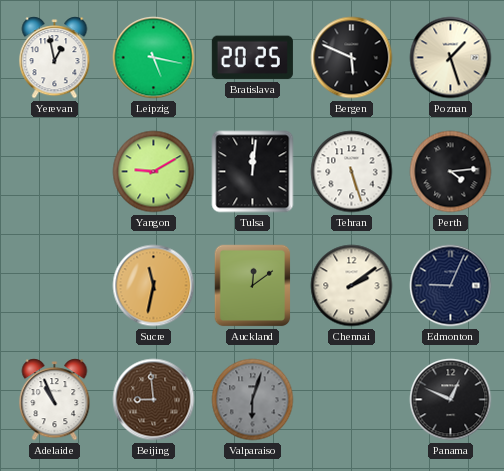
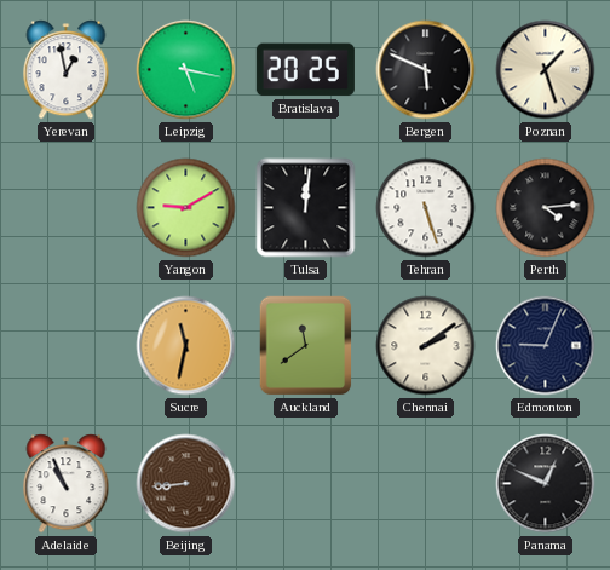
Auckland: 12:09 -> 11:39
Beijing: 8:59 -> 8:44
Valparaiso: 6:03 -> none
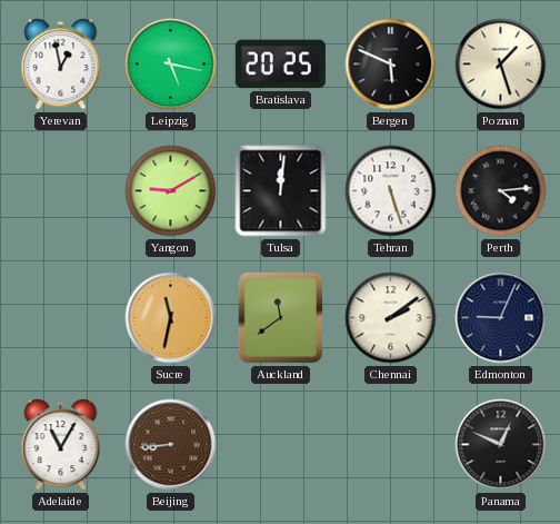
Adelaide: 10:56 -> 11:05
